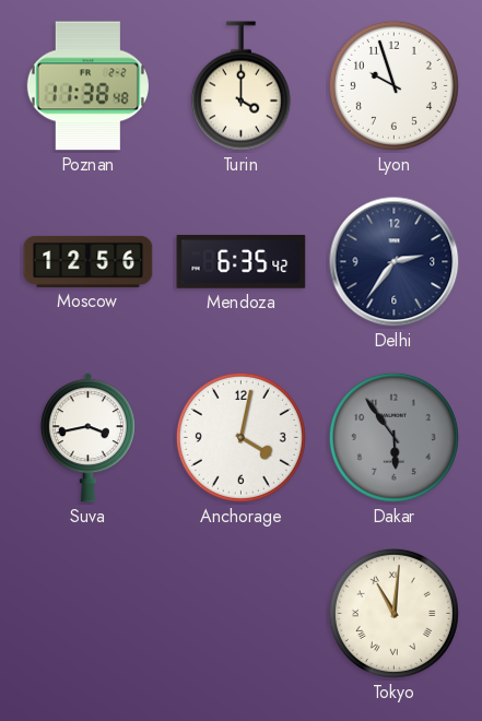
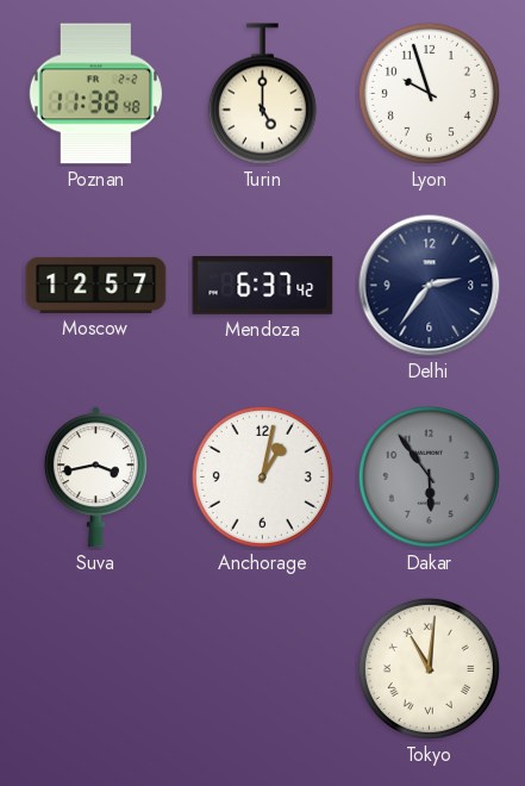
Turin: 4:00 -> 5:00
Moscow: 12:56 -> 12:57
Mendoza: 6:35 -> 6:37
Anchorage: 4:02 -> 1:02
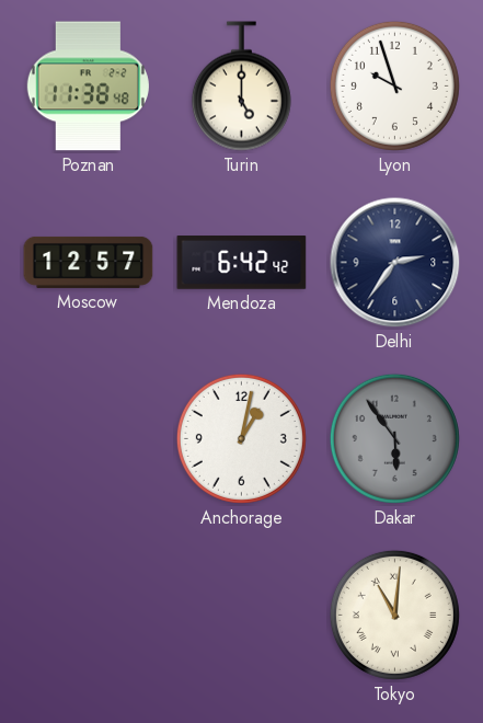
Mendoza: 6:37 -> 6:42
Suva: 3:43 -> none
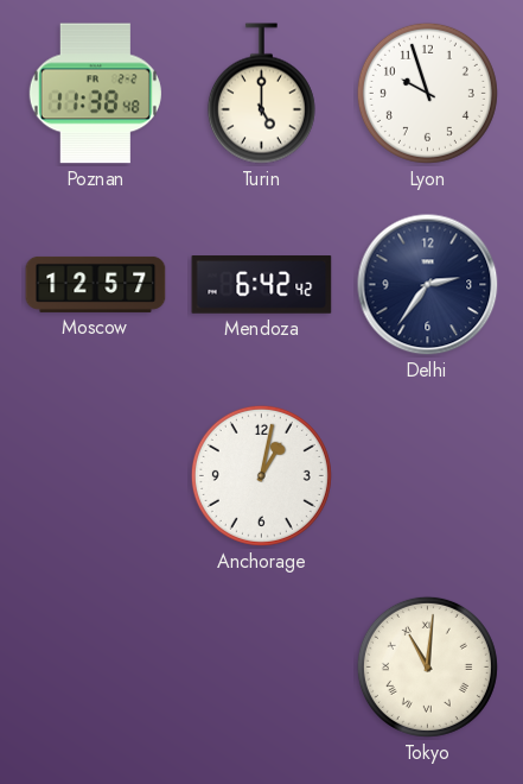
Dakar: 5:54 -> none
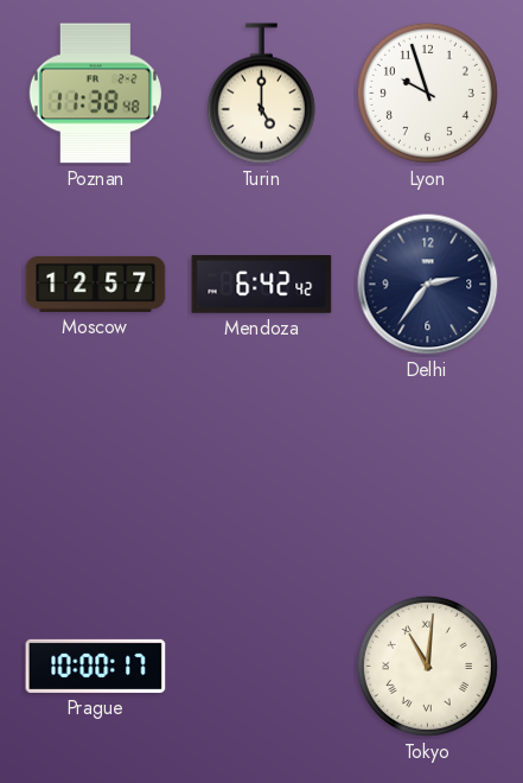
Anchorage: 1:02 -> none
Prague: none -> 10:00
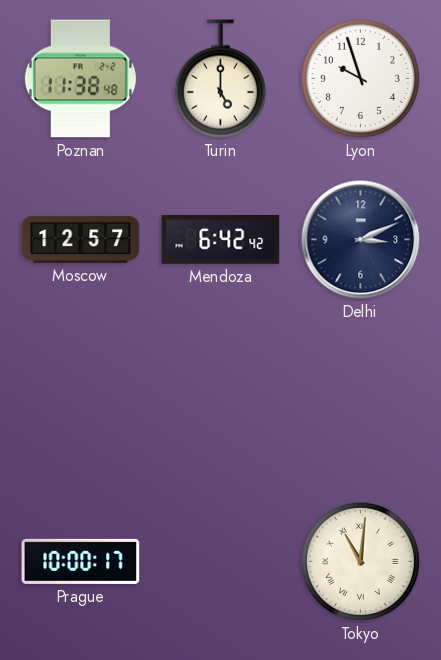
Delhi: 2:36 -> 3:11
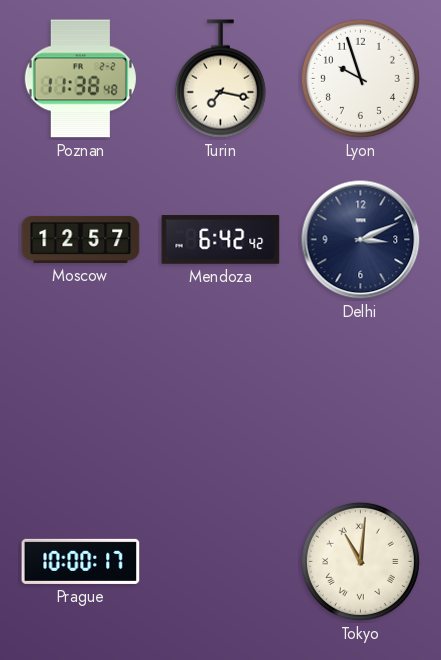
Turin: 5:00 -> 7:17
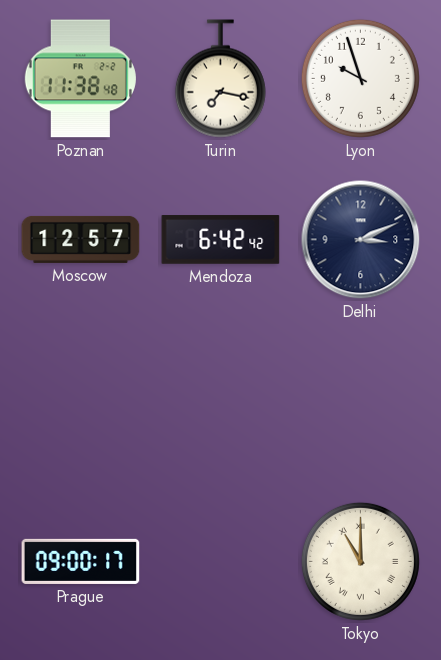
Prague: 10:00 -> 09:00
Tokyo: 11:01 -> 11:00
